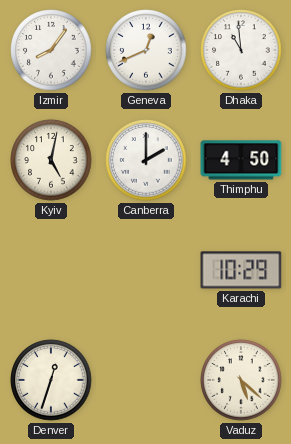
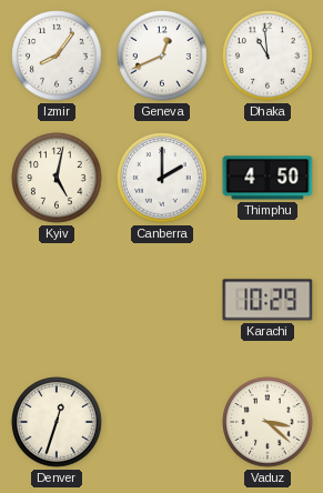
Vaduz: 5:22 -> 3:22
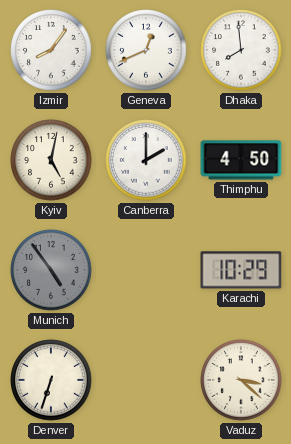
Dhaka: 10:59 -> 7:59
Munich: none -> 4:54
Denver: 12:33 -> 6:33
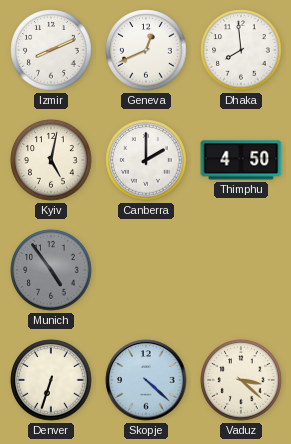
Izmir: 8:06 -> 8:11
Karachi: 10:29 -> none
Skopje: none -> 4:22
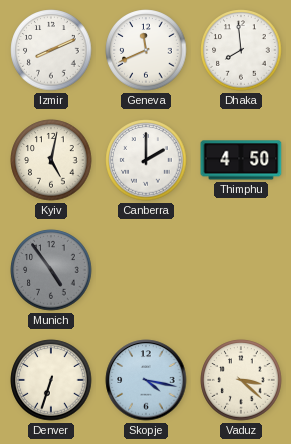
Geneva: 12:41 -> 11:41
Skopje: 4:22 -> 4:17
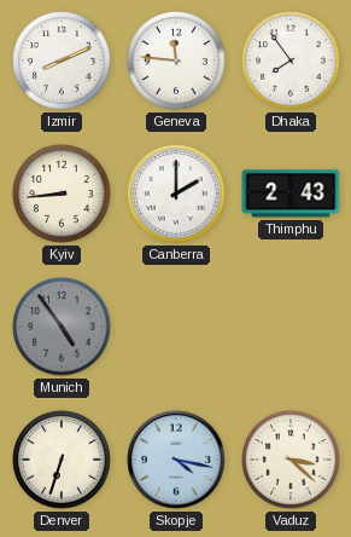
Geneva: 11:41 -> 11:46
Dhaka: 7:59 -> 7:54
Kyiv: 5:02 -> 8:44
Thimphu: 4:50 -> 2:43
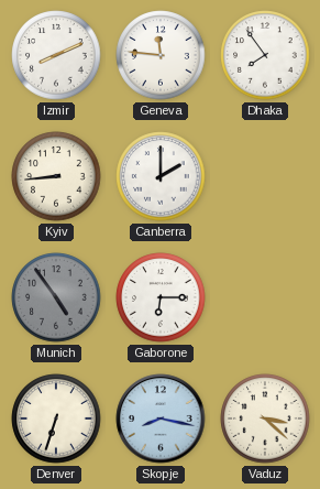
Thimphu: 2:43 -> none
Gaborone: none -> 6:15
Skopje: 4:17 -> 8:17
